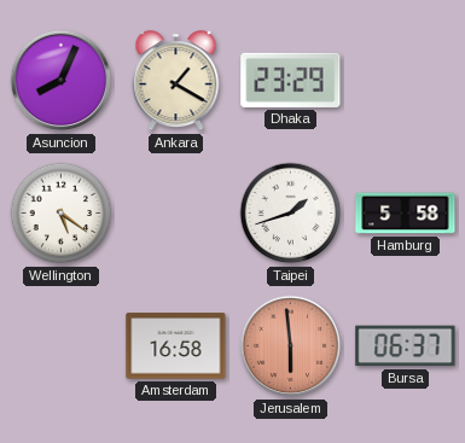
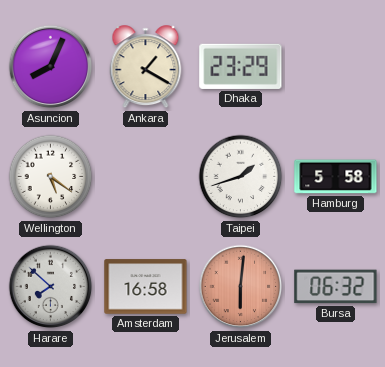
Harare: none -> 7:52
Jerusalem: 5:59 -> 6:01
Bursa: 06:37 -> 06:32
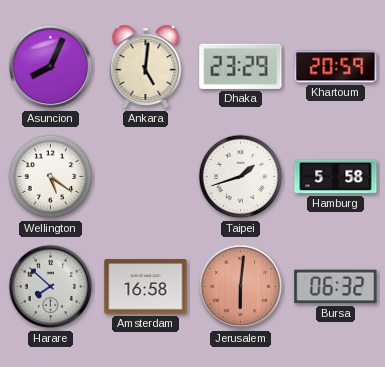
Ankara: 1:20 -> 5:01
Khartoum: none -> 20:59
